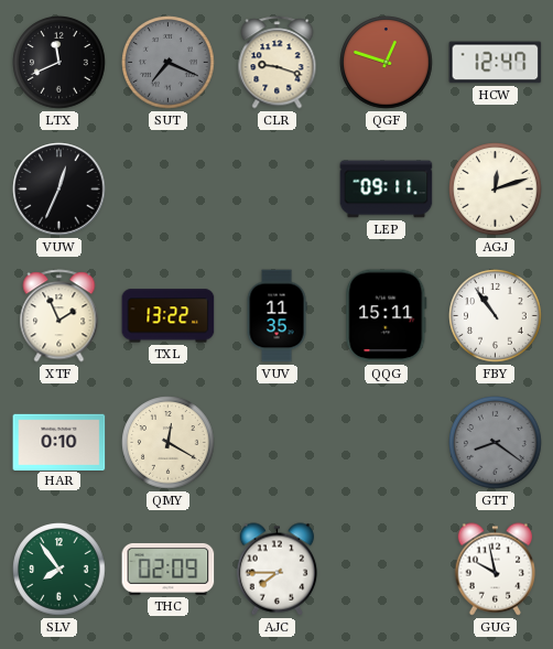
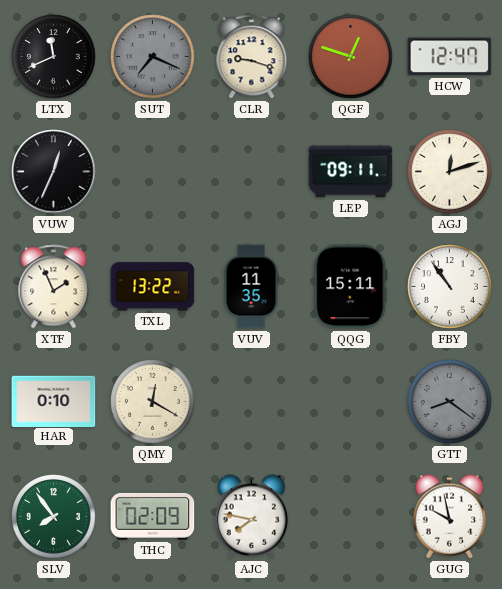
AJC: 7:45 -> 7:47
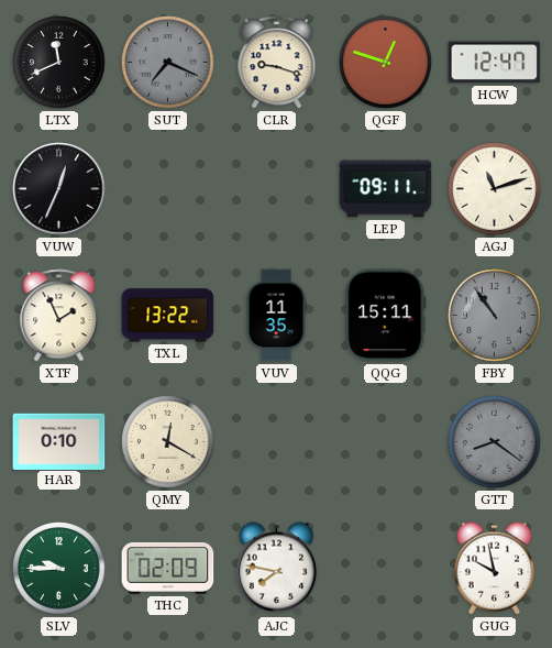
AGJ: 12:12 -> 11:12
FBY dial: white -> grey
SLV: 7:54 -> 9:45
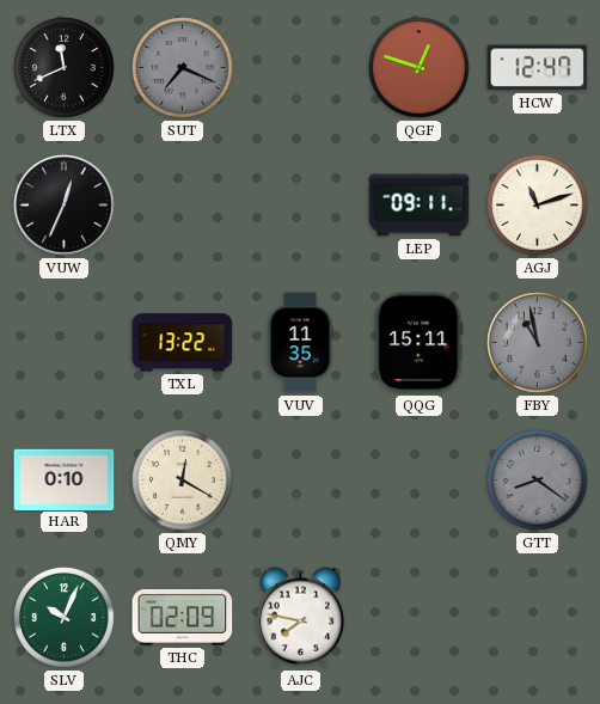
CLR: 9:18 -> none
XTF: 1:56 -> none
FBY: 10:54 -> 10:58
SLV: 9:45 -> 10:04
GUG: 9:58 -> none
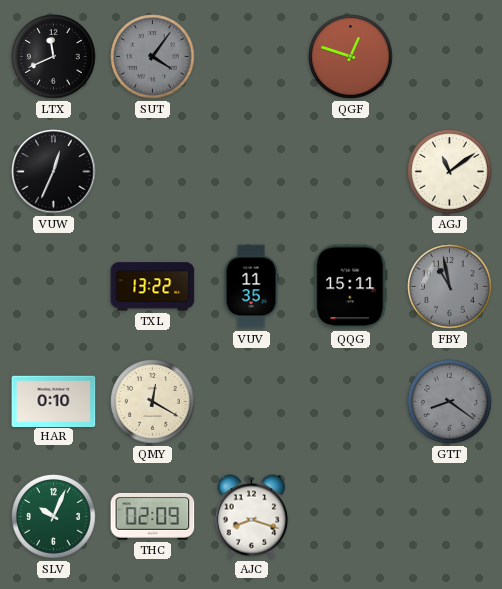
SUT: 7:19 -> 4:06
HCW: 12:47 -> none
LEP: 09:11 -> none
AGJ: 11:12 -> 11:09
AJC: 7:47 -> 8:18
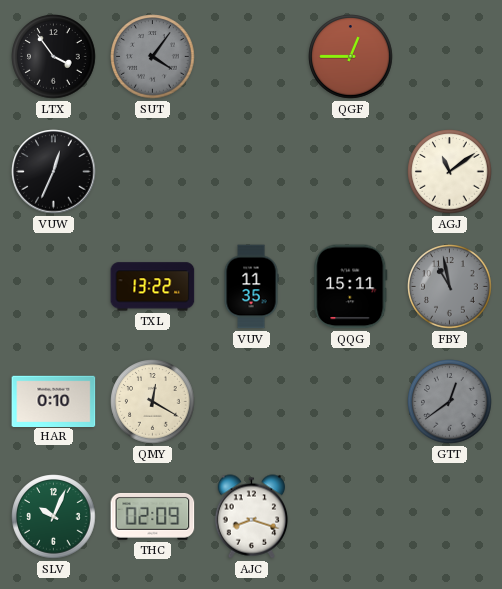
LTX: 11:41 -> 3:54
QGF: 12:48 -> 12:45
GTT: 8:21 -> 12:39
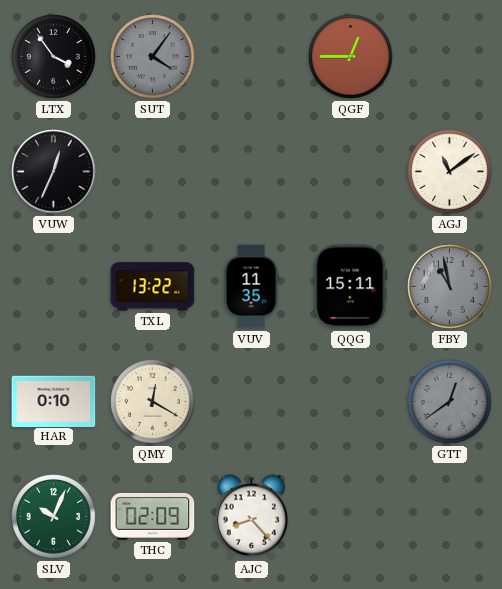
AJC: 8:18 -> 8:23
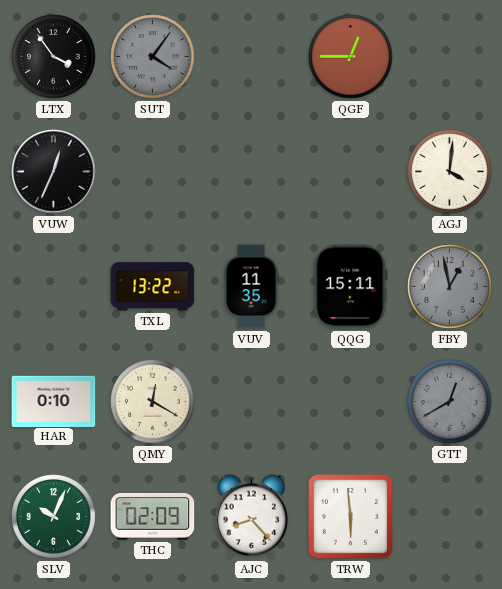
AGJ: 11:09 -> 4:01
FBY: 10:58 -> 12:58
GTT: 12:39 -> 12:40
TRW: none -> 5:59
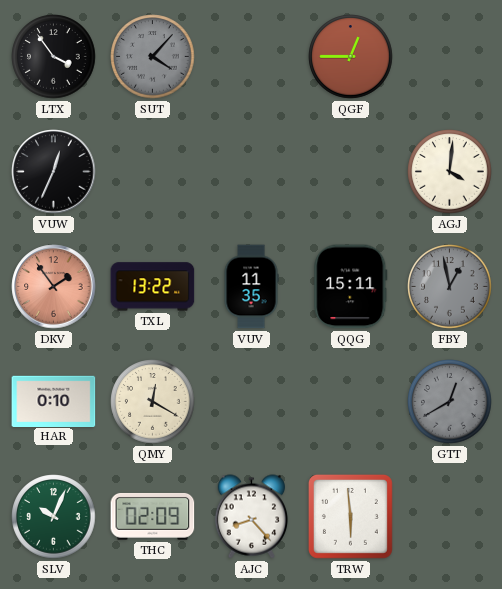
SUT: 4:06 -> 4:07
DKV: none -> 1:54
